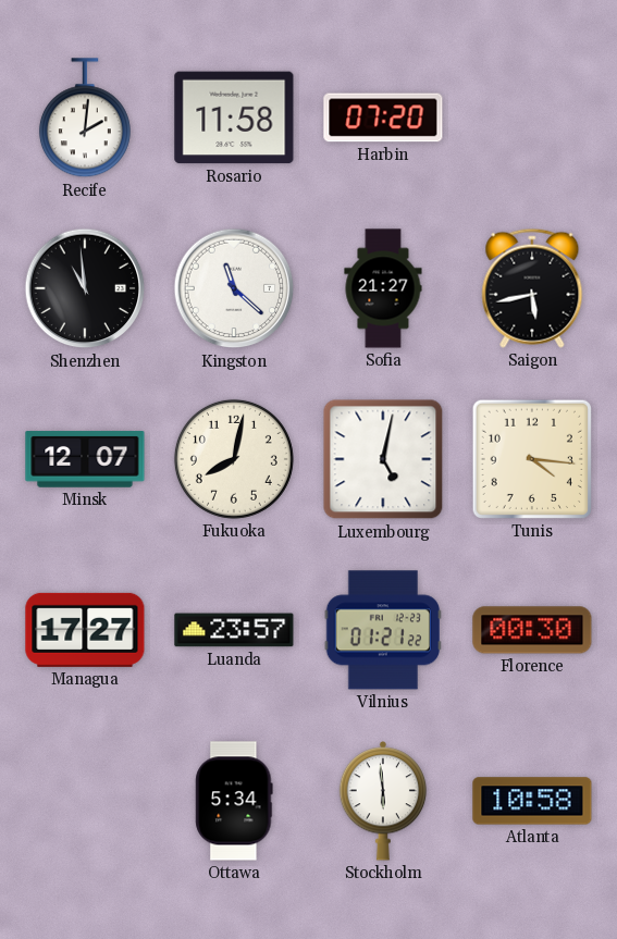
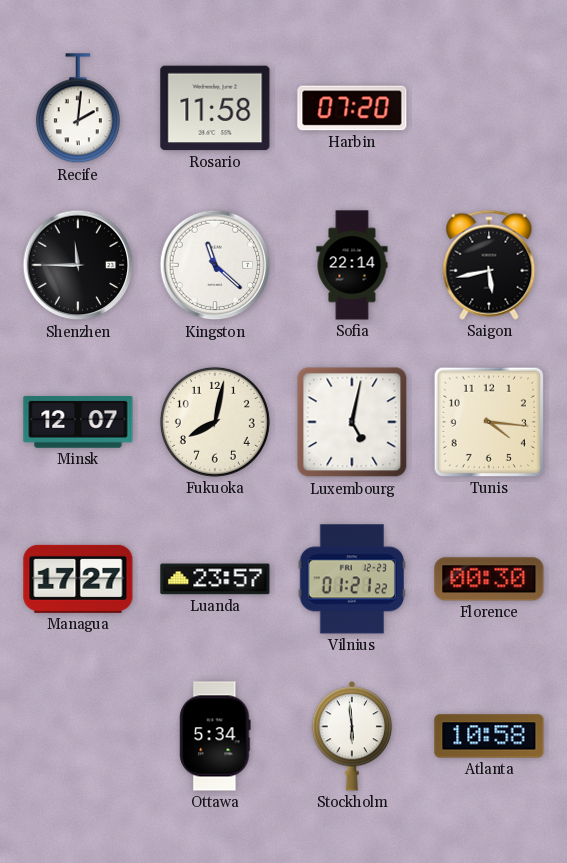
Shenzhen: 10:59 -> 11:45
Sofia: 21:27 -> 22:14
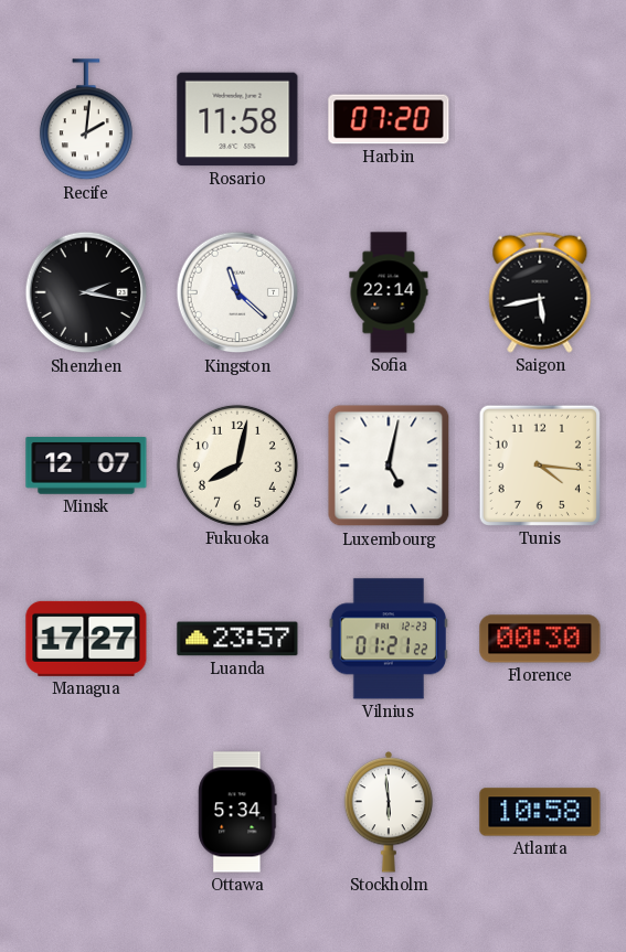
Shenzhen: 11:45 -> 2:17
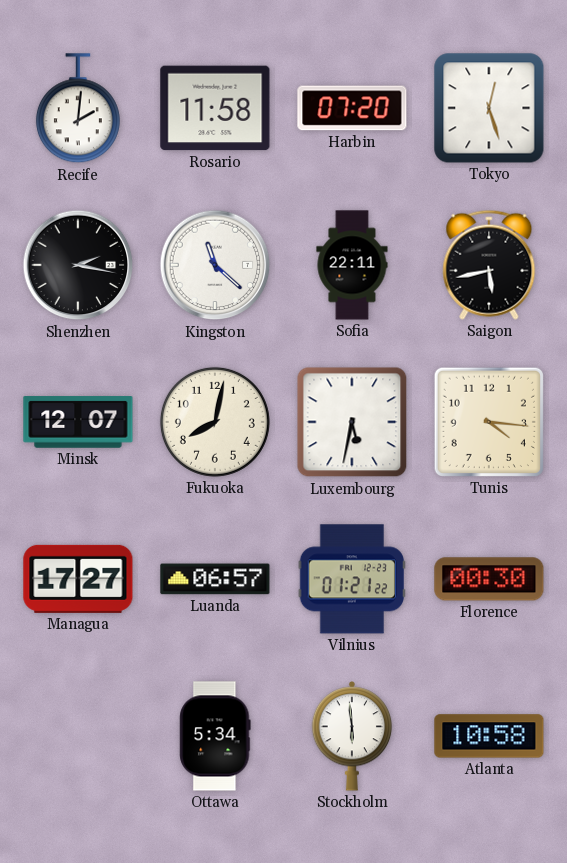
Tokyo: none -> 12:27
Sofia: 22:14 -> 22:11
Luxembourg: 5:02 -> 5:32
Luanda: 23:57 -> 06:57
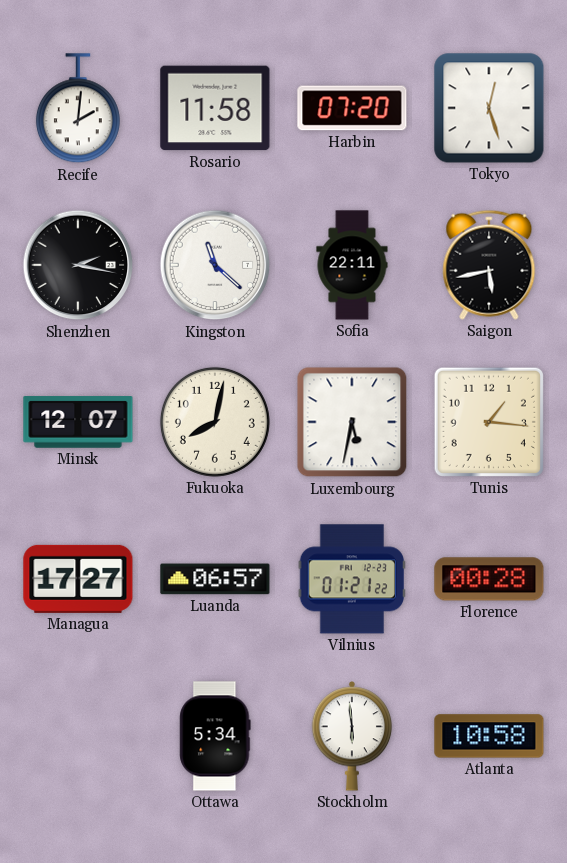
Tunis: 4:16 -> 1:16
Florence: 00:30 -> 00:28
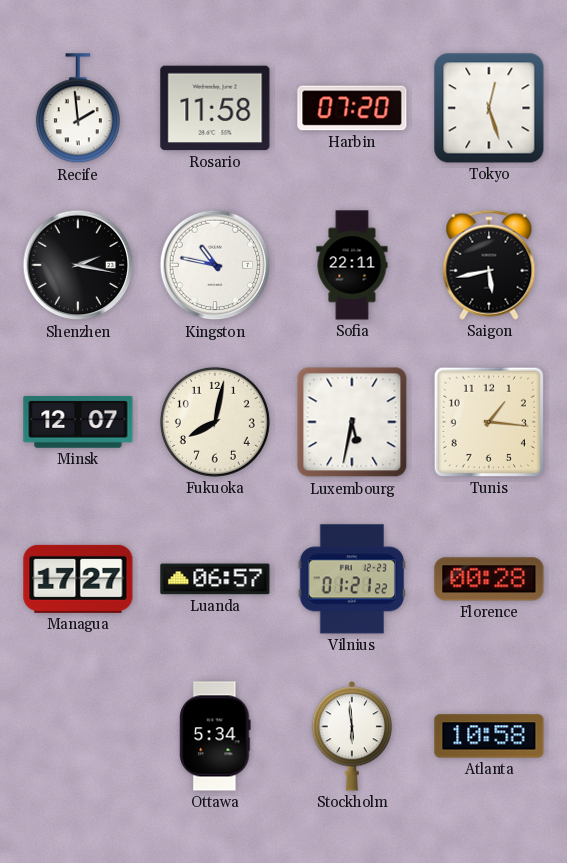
Recife: 2:01 -> 1:59
Kingston: 11:22 -> 10:47
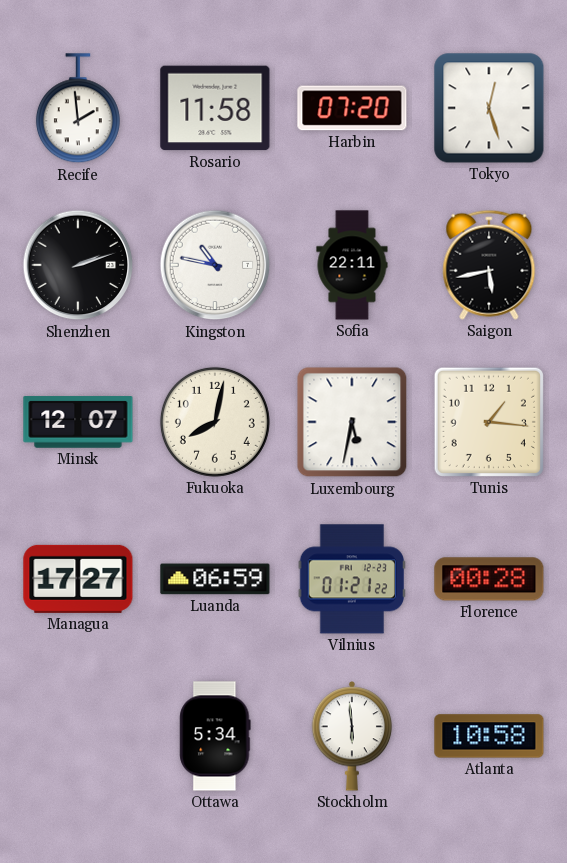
Shenzhen: 2:17 -> 2:12
Luanda: 06:57 -> 06:59
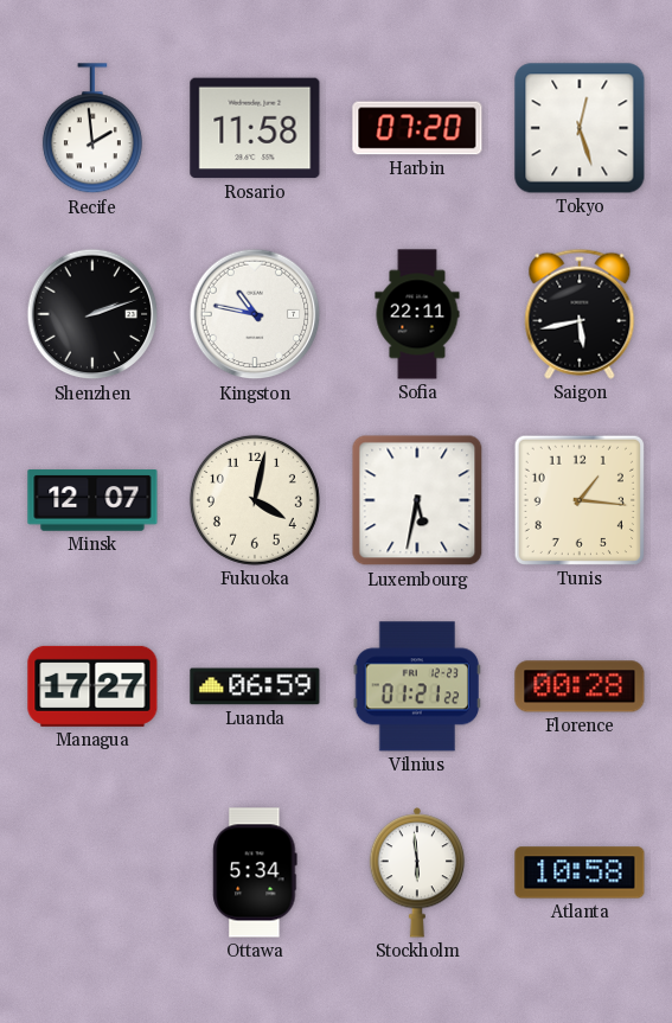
Fukuoka: 8:02 -> 4:02
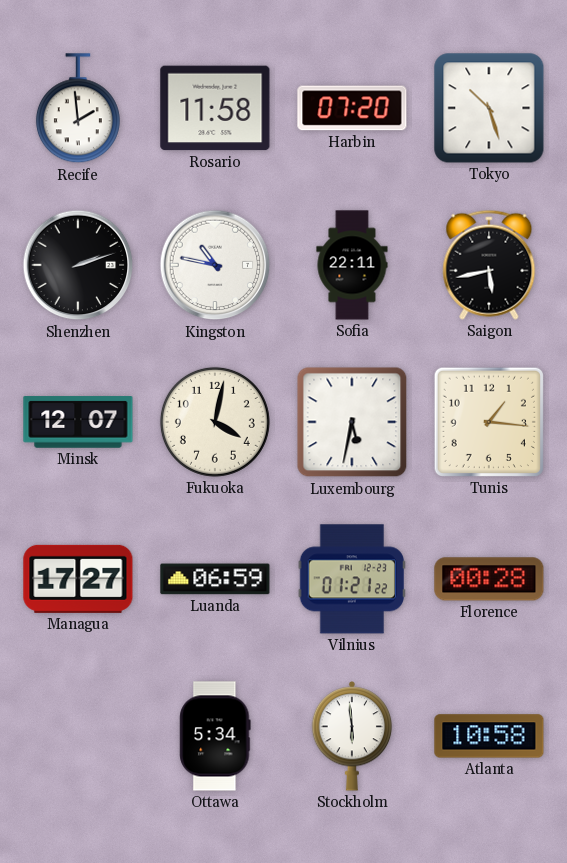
Tokyo: 12:27 -> 10:27
